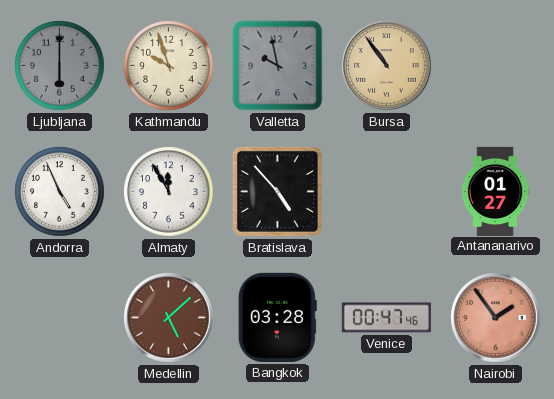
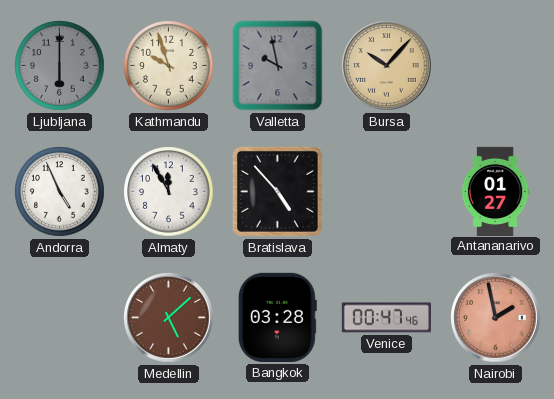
Bursa: 10:54 -> 10:07
Nairobi: 1:54 -> 1:58
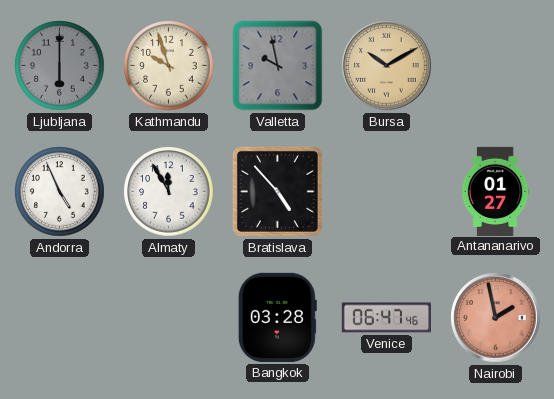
Bursa: 10:07 -> 10:10
Medellin: 5:08 -> none
Venice: 00:47 -> 06:47
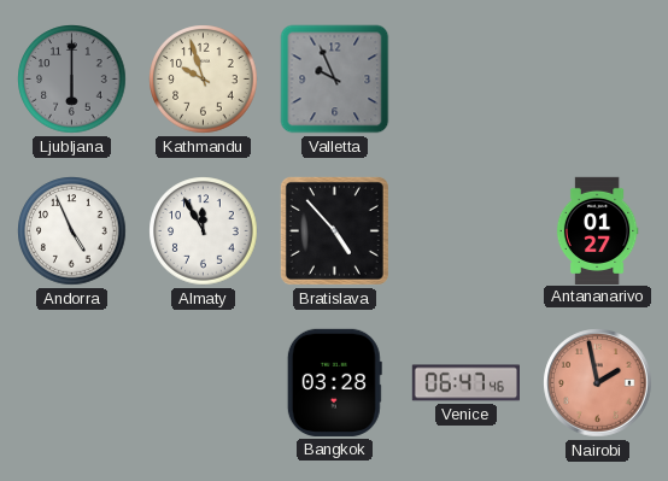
Valletta: 9:58 -> 9:56
Bursa: 10:10 -> none
